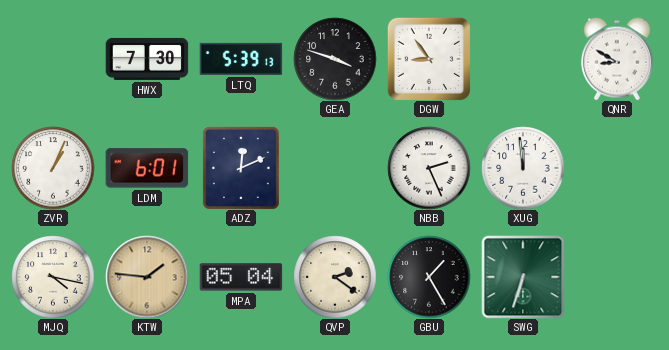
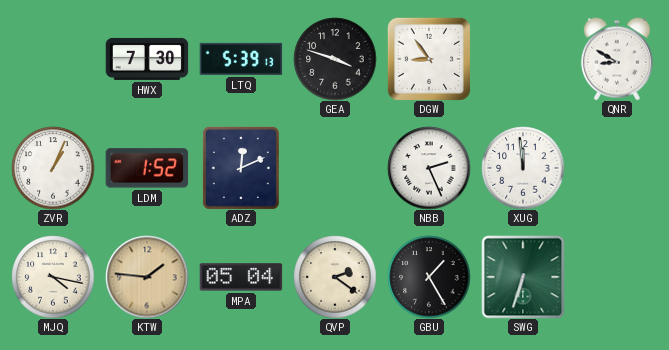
LDM: 6:01 -> 1:52
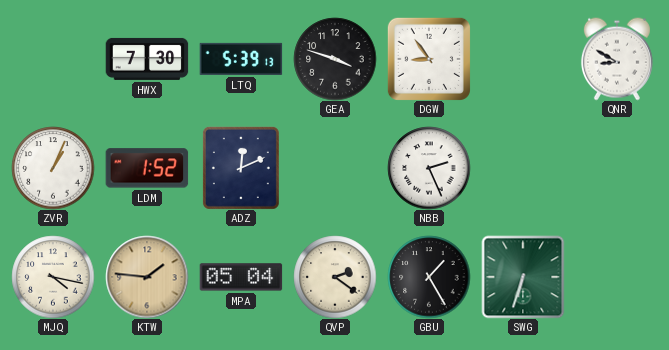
XUG: 11:59 -> none
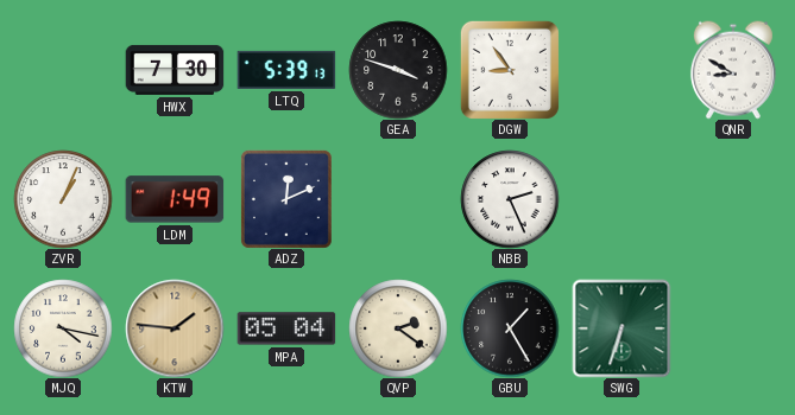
LDM: 1:52 -> 1:49
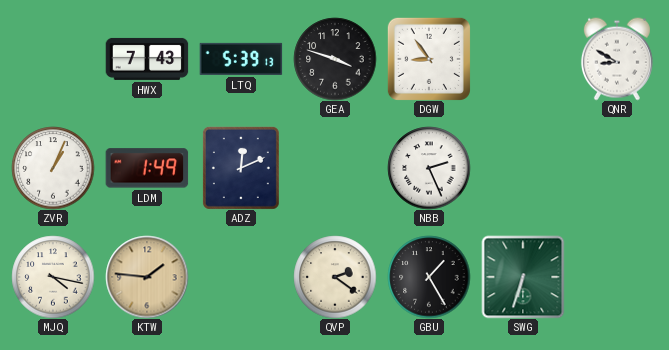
HWX: 7:30 -> 7:43
MPA: 05:04 -> none
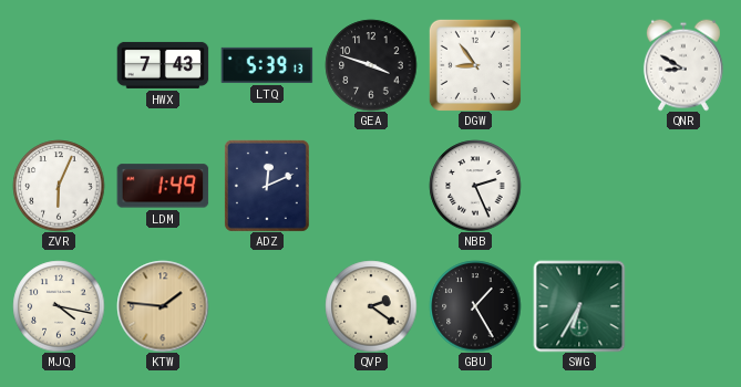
ZVR: 1:04 -> 6:04
SWG: 6:33 -> 6:35
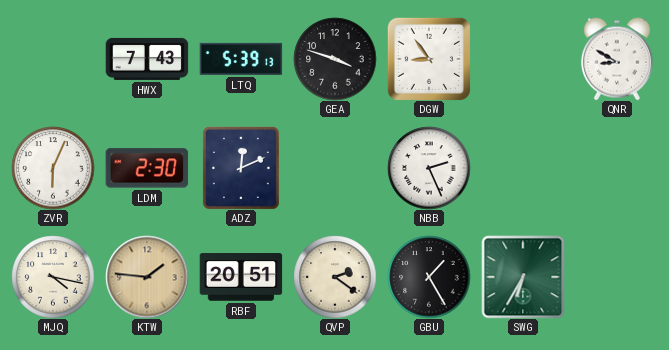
LDM: 1:49 -> 2:30
RBF: none -> 20:51
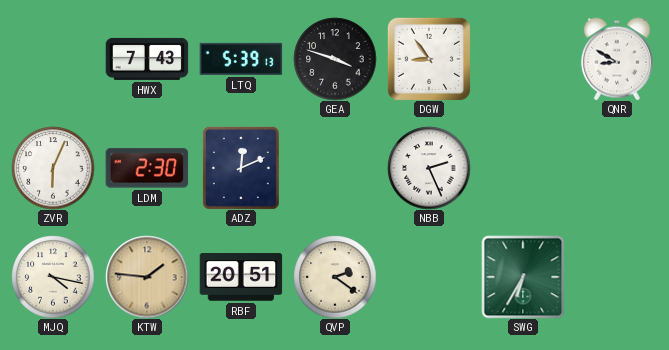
GBU: 1:25 -> none
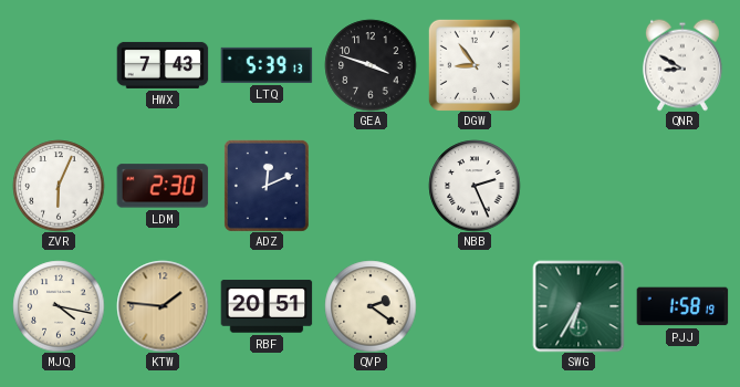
PJJ: none -> 1:58
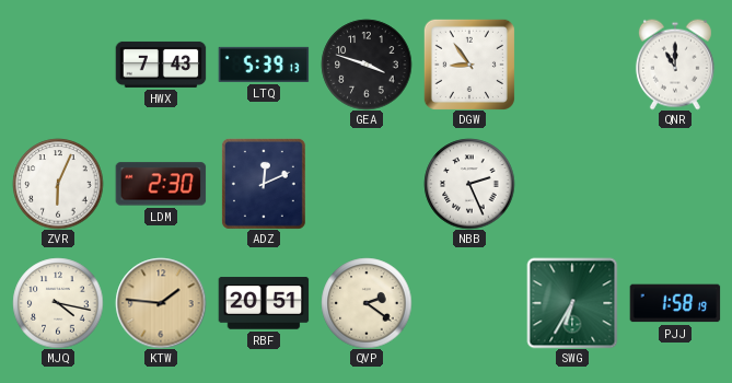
QNR: 8:50 -> 11:00
